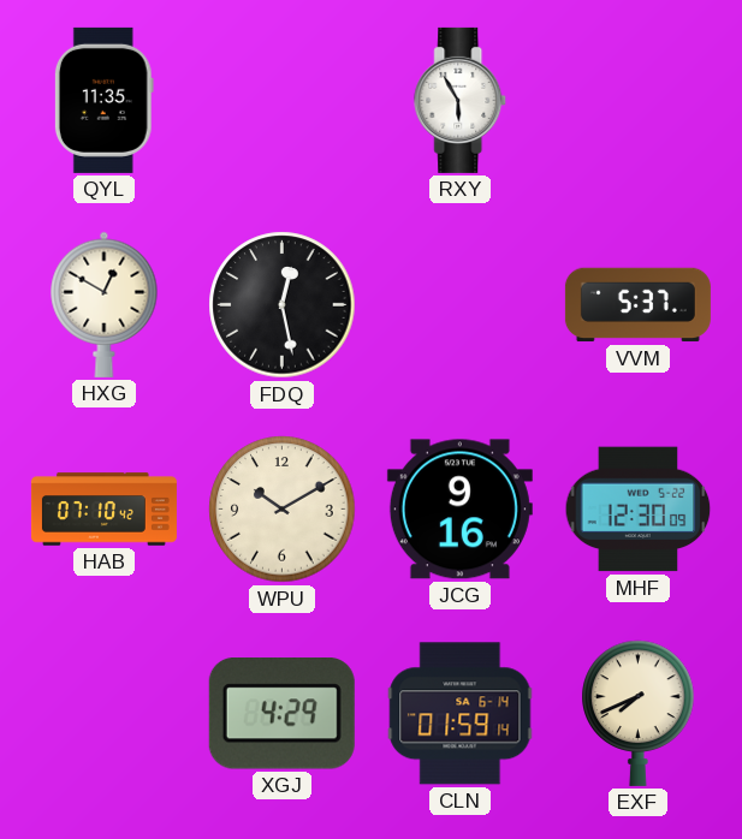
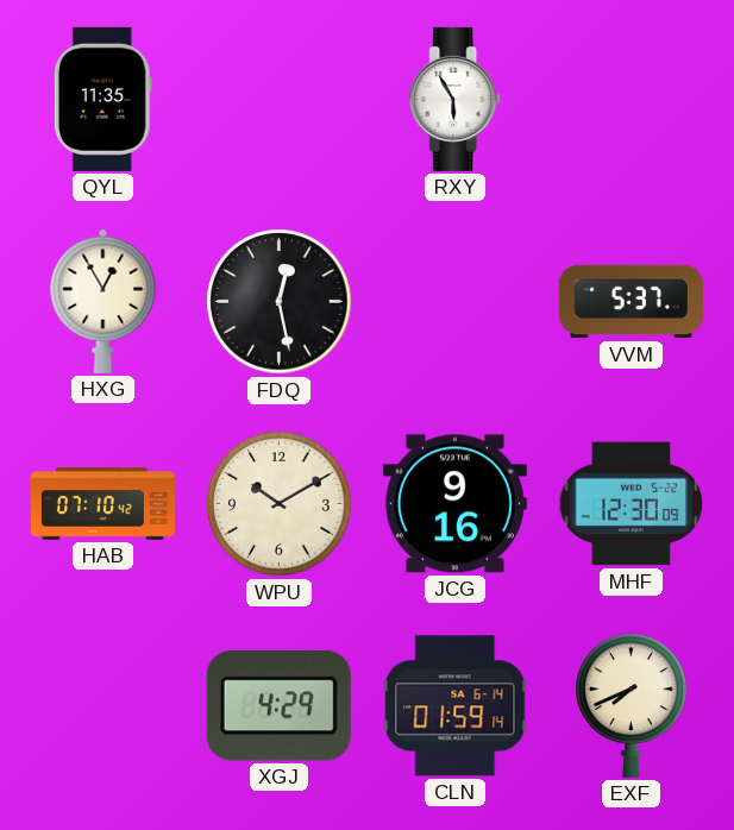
HXG: 12:50 -> 12:55
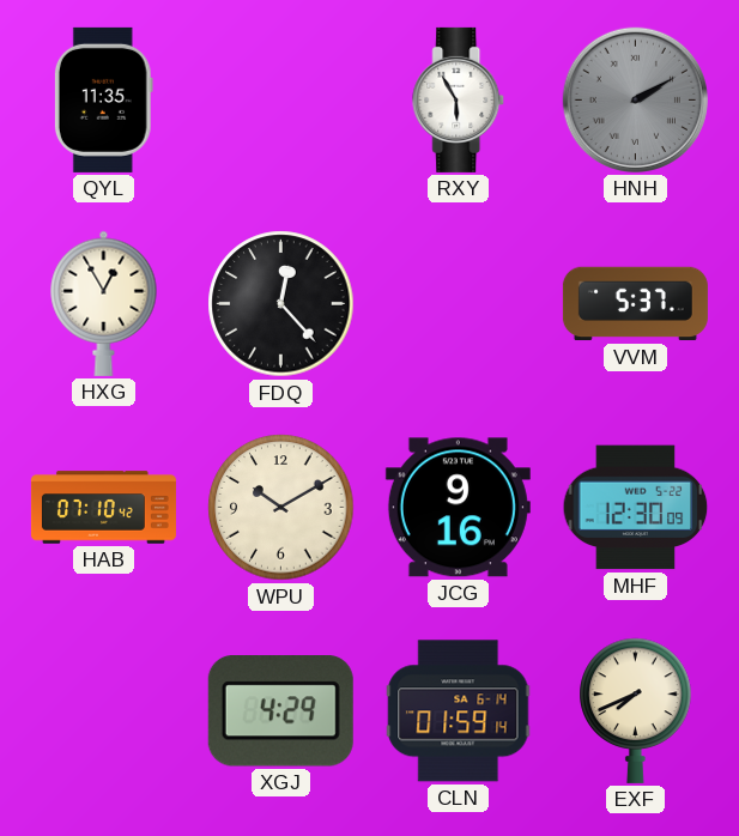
HNH: none -> 2:10
FDQ: 12:28 -> 12:23
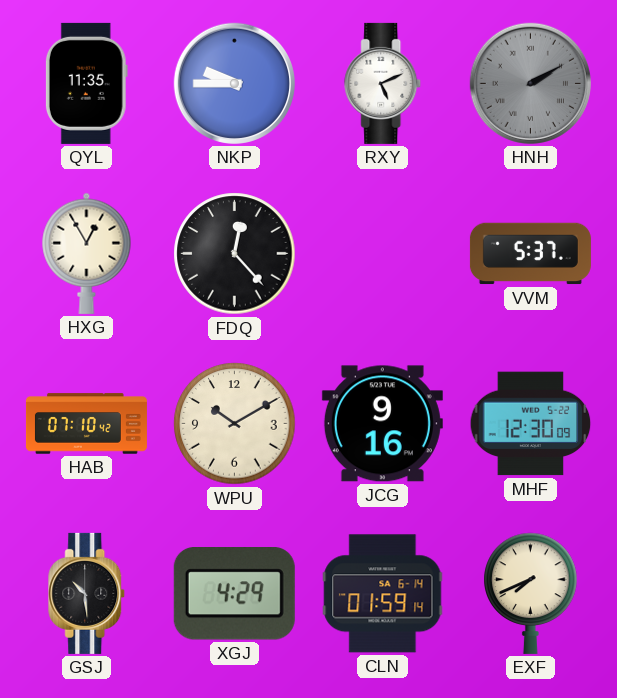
NKP: none -> 9:45
RXY: 5:55 -> 5:11
GSJ: none -> 10:29
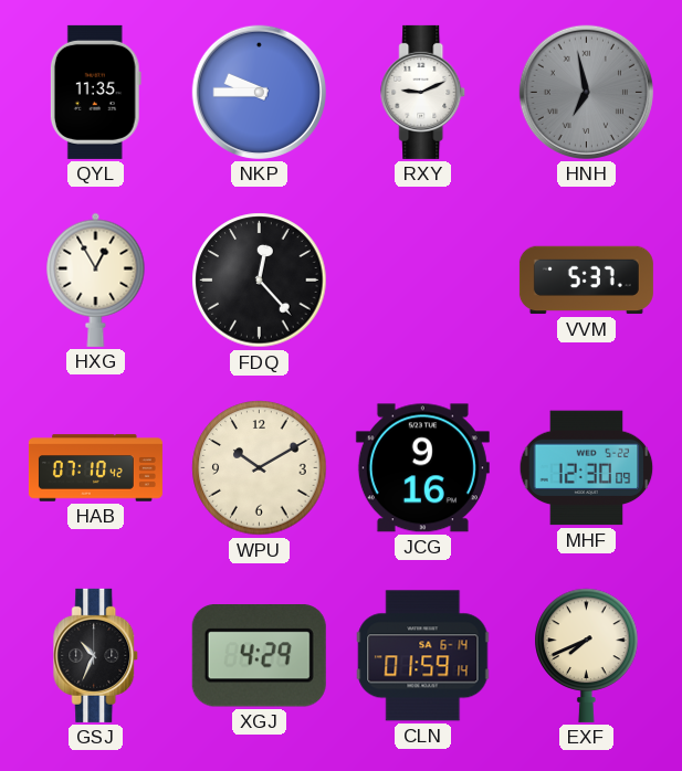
RXY: 5:11 -> 9:11
HNH: 2:10 -> 6:58
GSJ: 10:29 -> 10:34
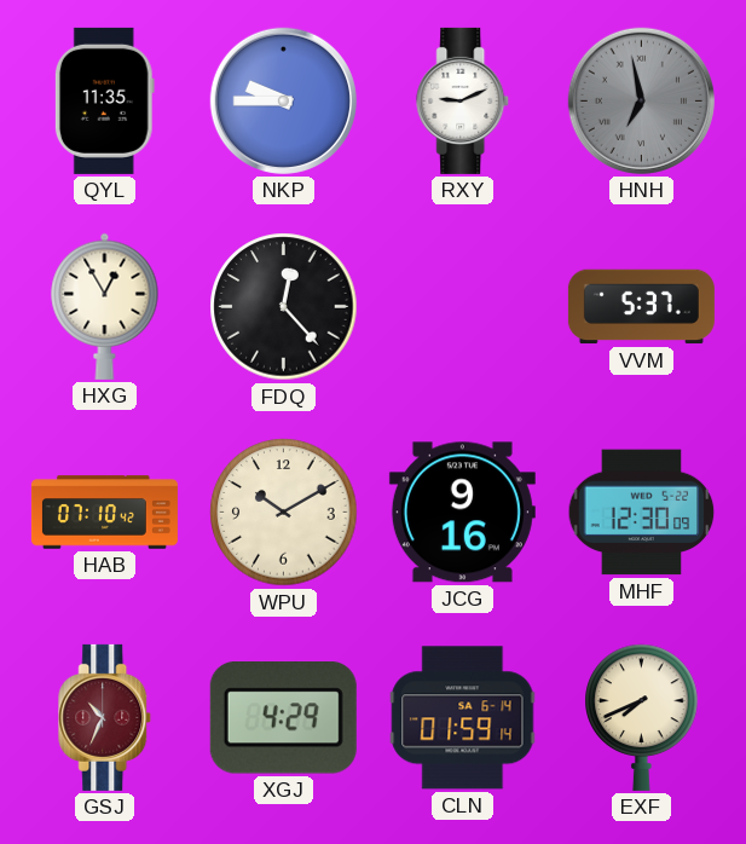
GSJ dial: black -> burgundy
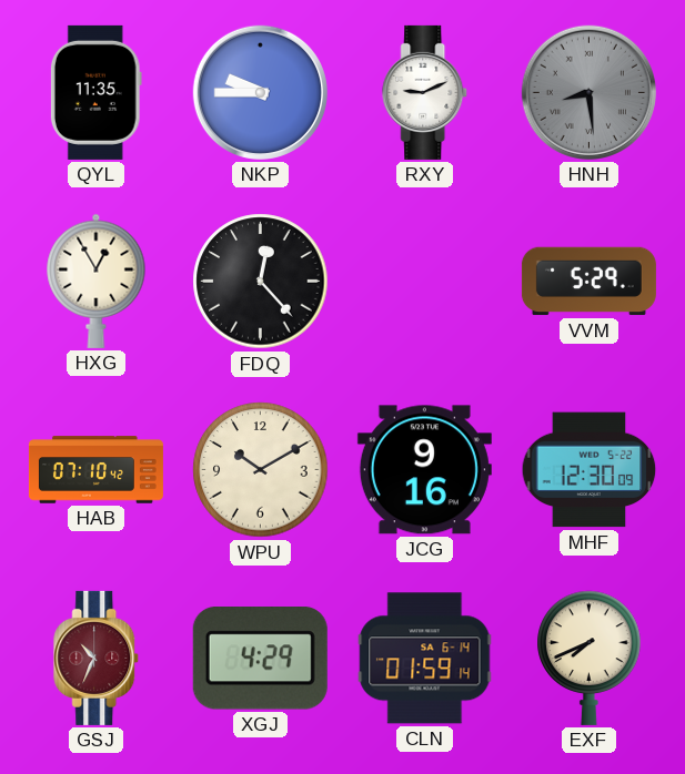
HNH: 6:58 -> 8:29
VVM: 5:37 -> 5:29
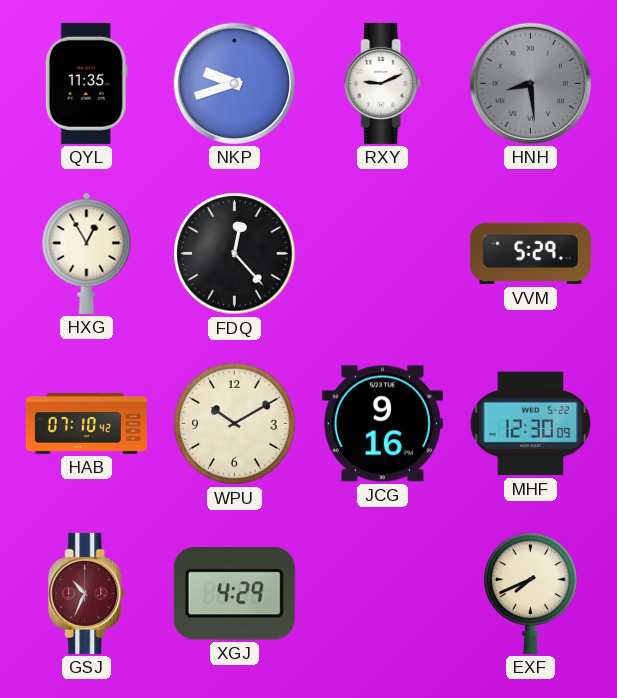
NKP: 9:45 -> 9:42
CLN: 01:59 -> none
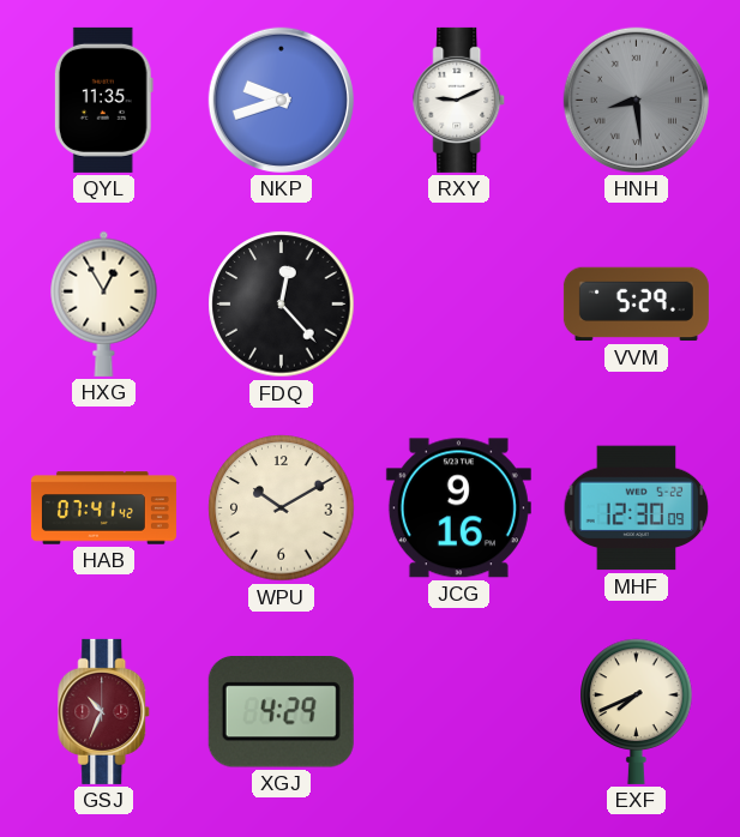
HAB: 07:10 -> 07:41
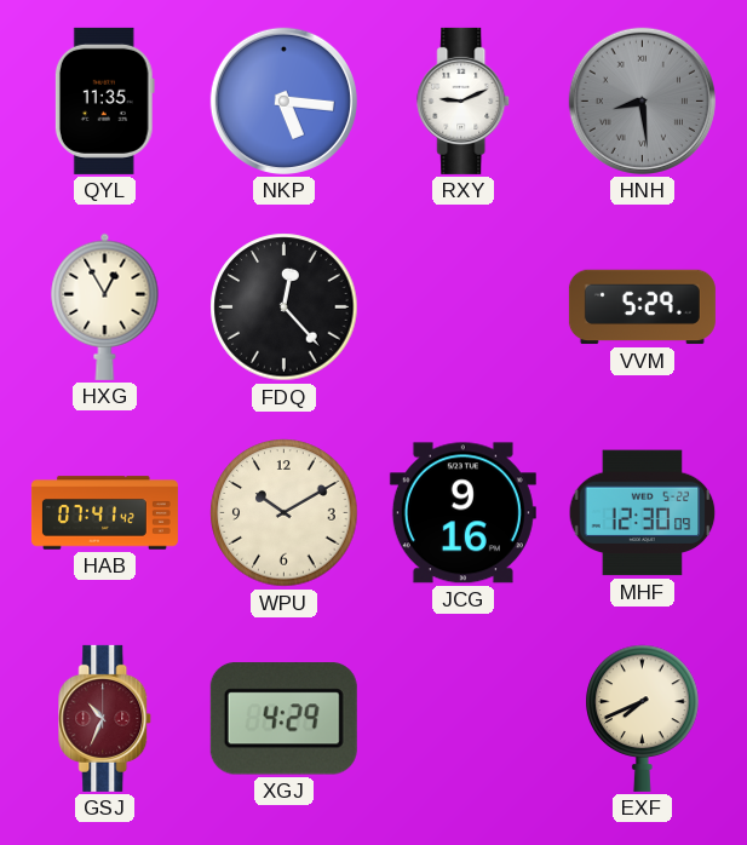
NKP: 9:42 -> 5:16
